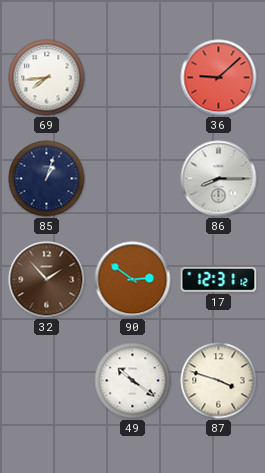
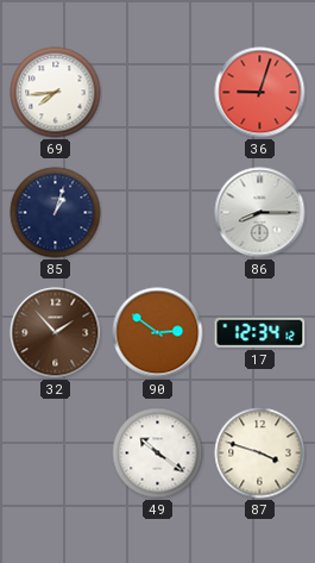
36: 9:08 -> 9:03
17: 12:31 -> 12:34
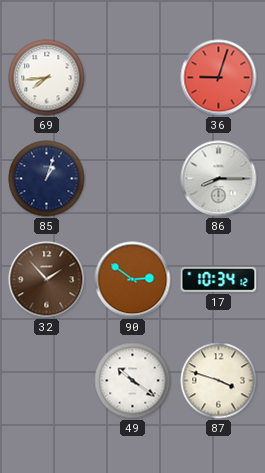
17: 12:34 -> 10:34
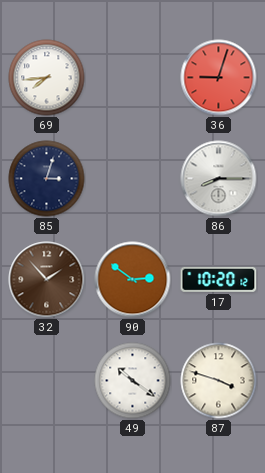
85: 1:03 -> 3:03
17: 10:34 -> 10:20
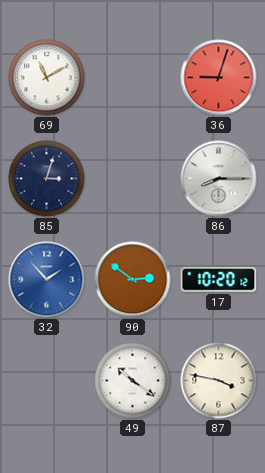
69: 7:44 -> 11:10
32 dial: brown -> blue
87: 3:48 -> 3:47
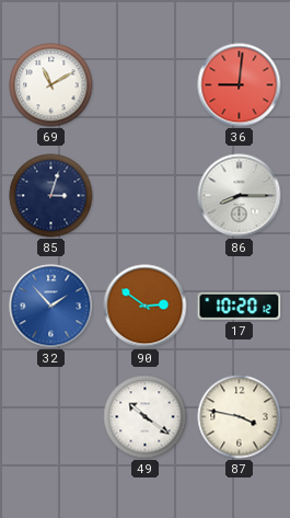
36: 9:03 -> 9:01
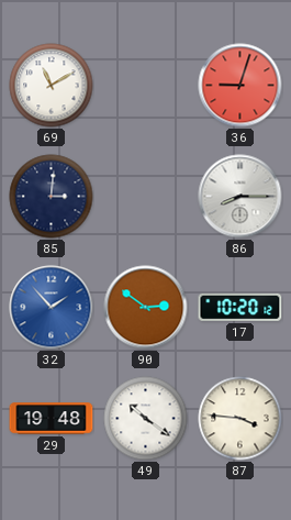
36: 9:01 -> 9:03
85: 3:03 -> 3:01
29: none -> 19:48
87: 3:47 -> 3:46
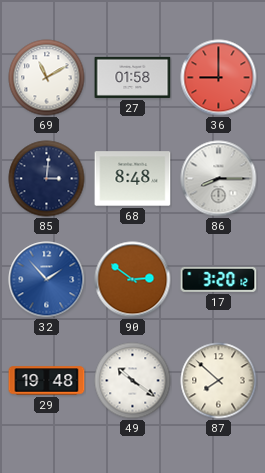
27: none -> 01:58
36: 9:03 -> 9:00
68: none -> 8:48
17: 10:20 -> 3:20
87: 3:46 -> 7:52
